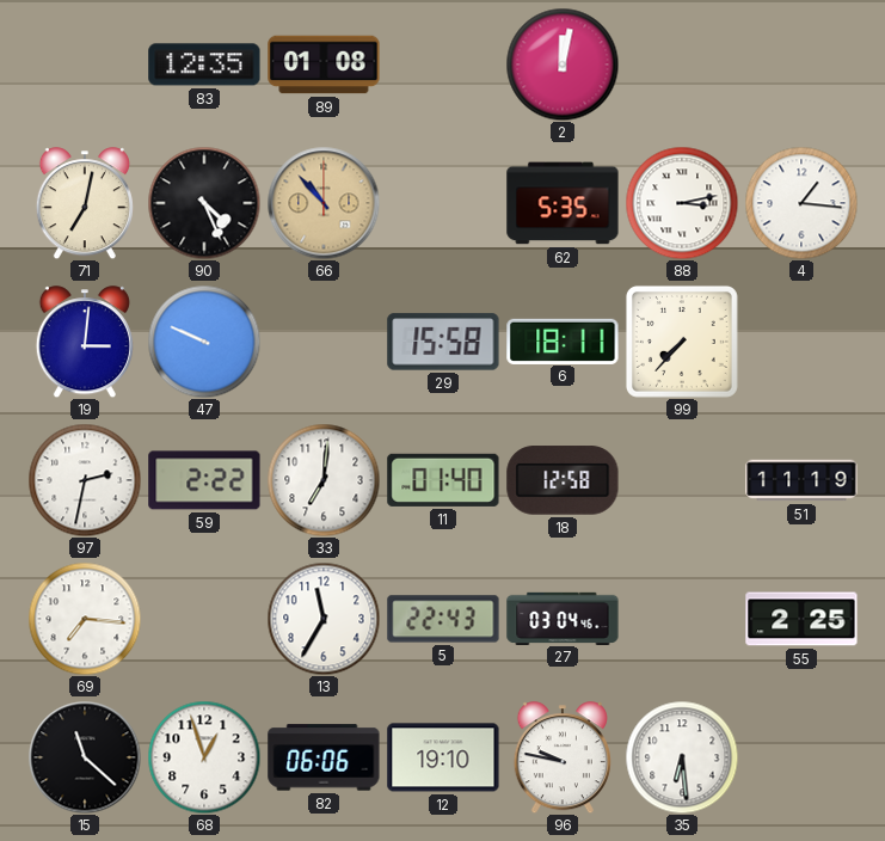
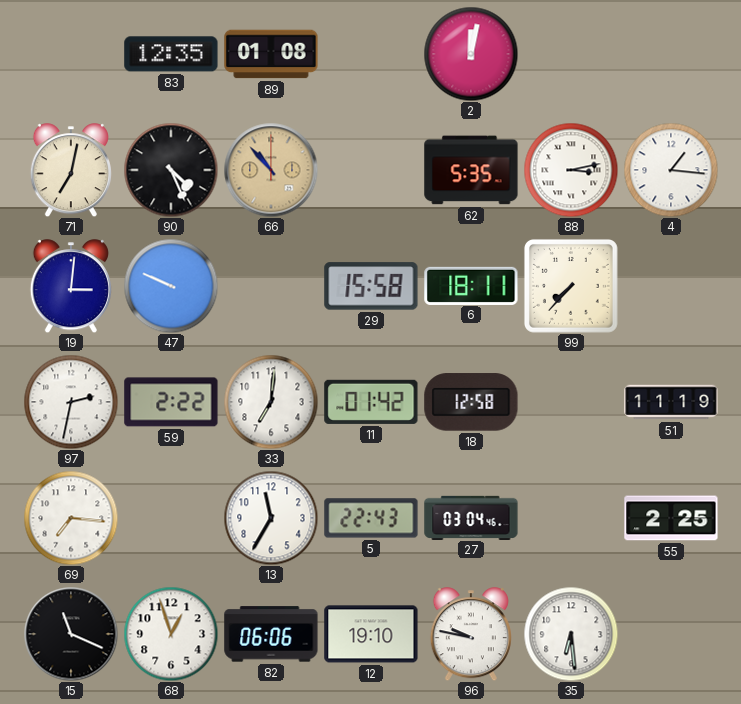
11: 01:40 -> 01:42
15: 11:22 -> 11:19
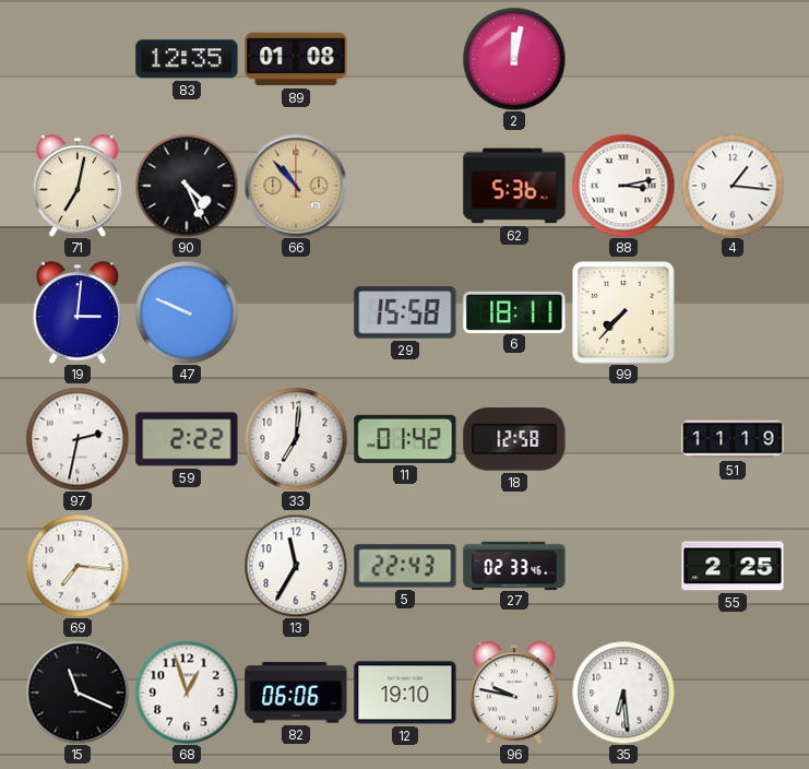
62: 5:35 -> 5:36
27: 03:04 -> 02:33
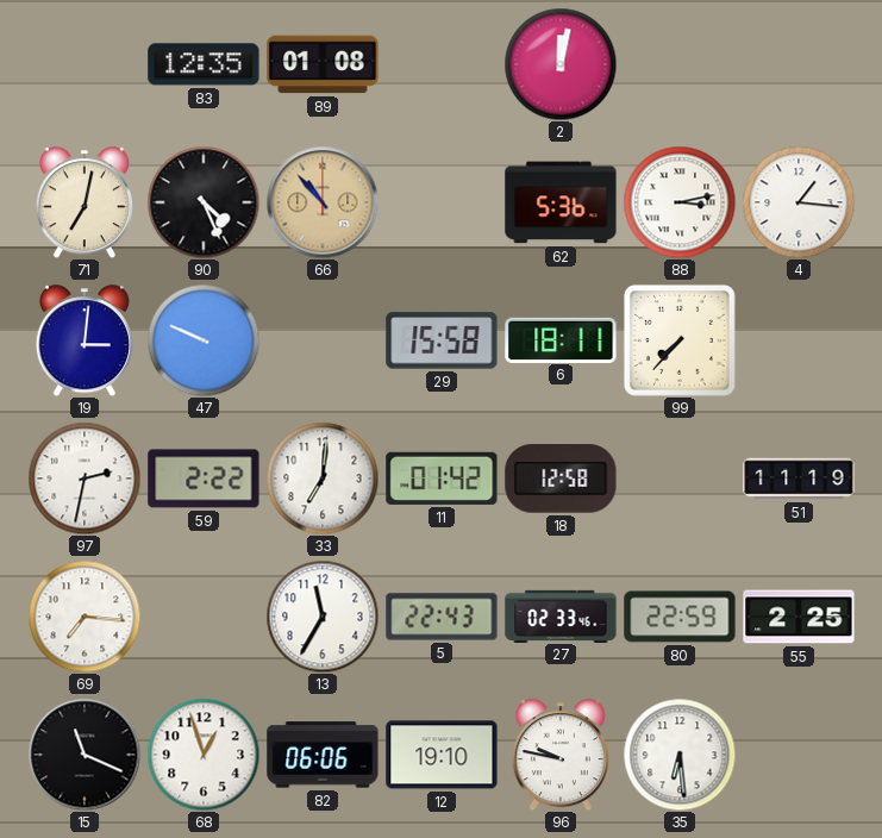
80: none -> 22:59
